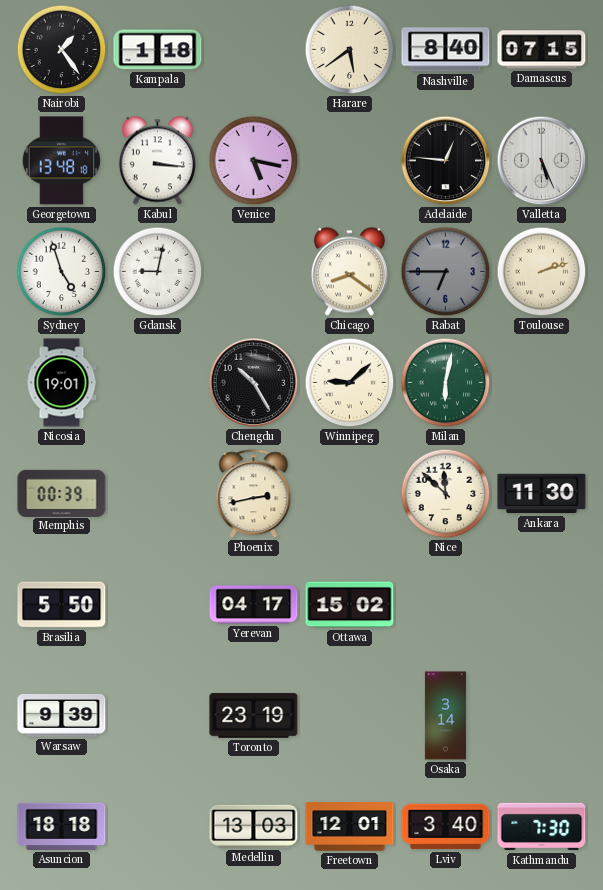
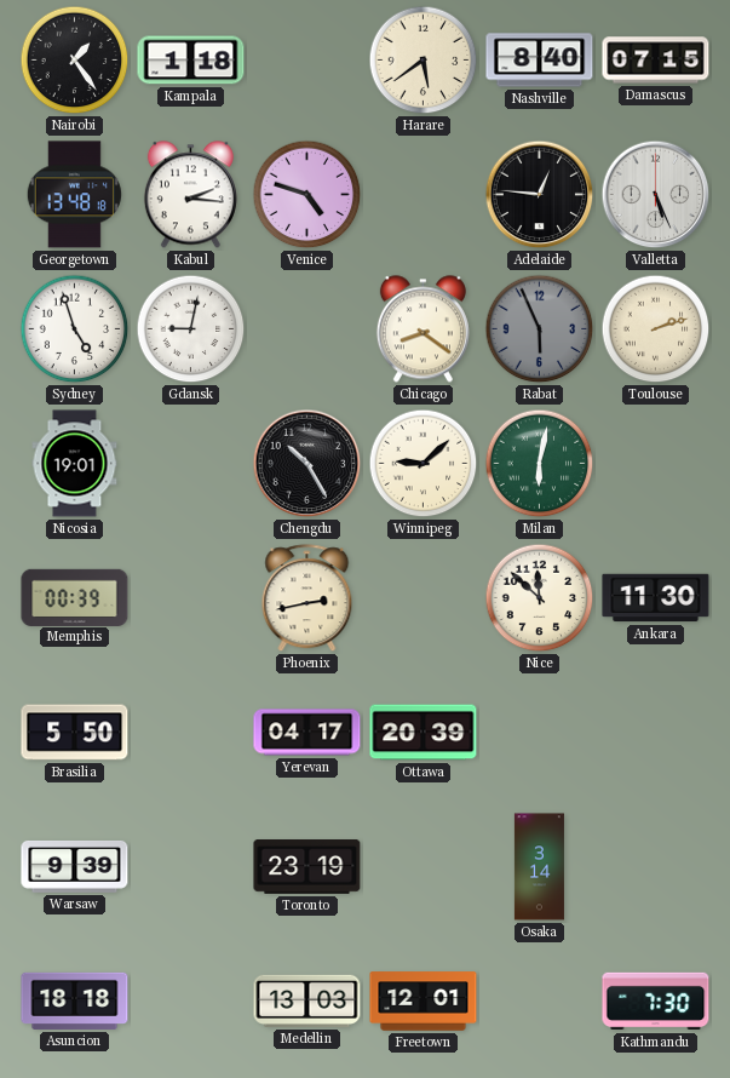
Kabul: 3:16 -> 2:16
Venice: 5:17 -> 4:48
Rabat: 6:45 -> 5:56
Ottawa: 15:02 -> 20:39
Lviv: 3:40 -> none
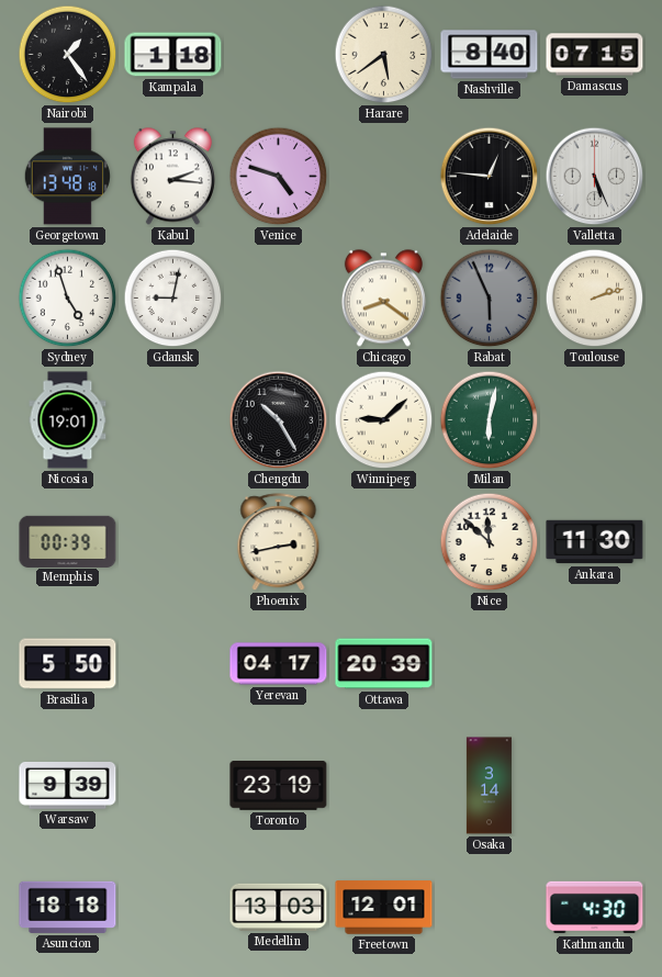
Kathmandu: 7:30 -> 4:30
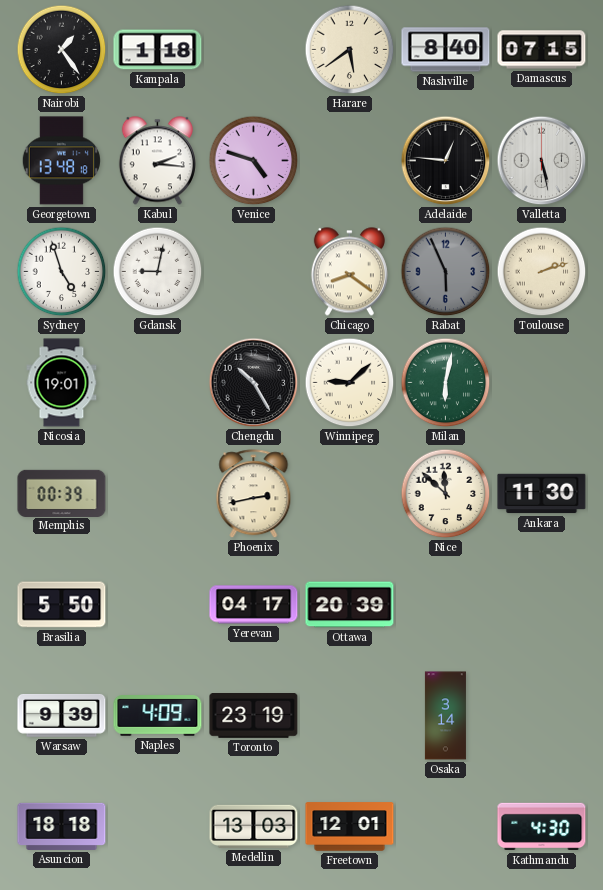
Valletta: 5:26 -> 5:28
Naples: none -> 4:09
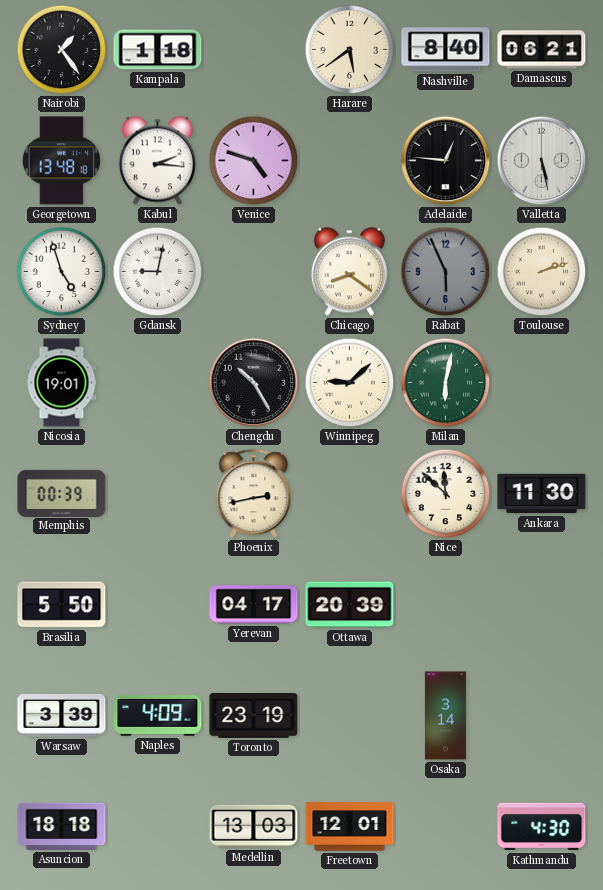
Damascus: 07:15 -> 06:21
Warsaw: 9:39 -> 3:39
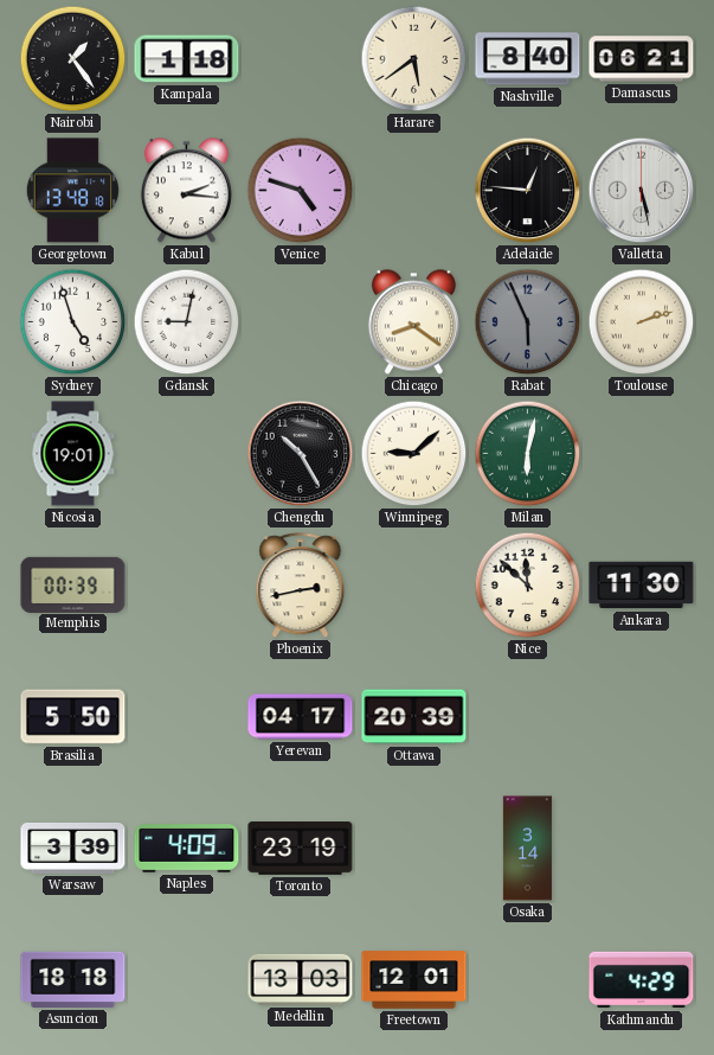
Kathmandu: 4:30 -> 4:29
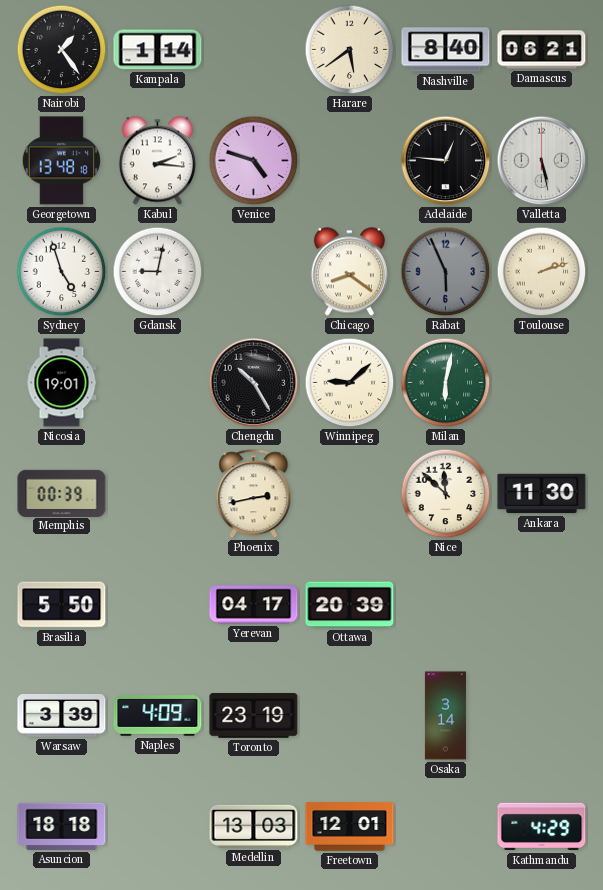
Kampala: 1:18 -> 1:14
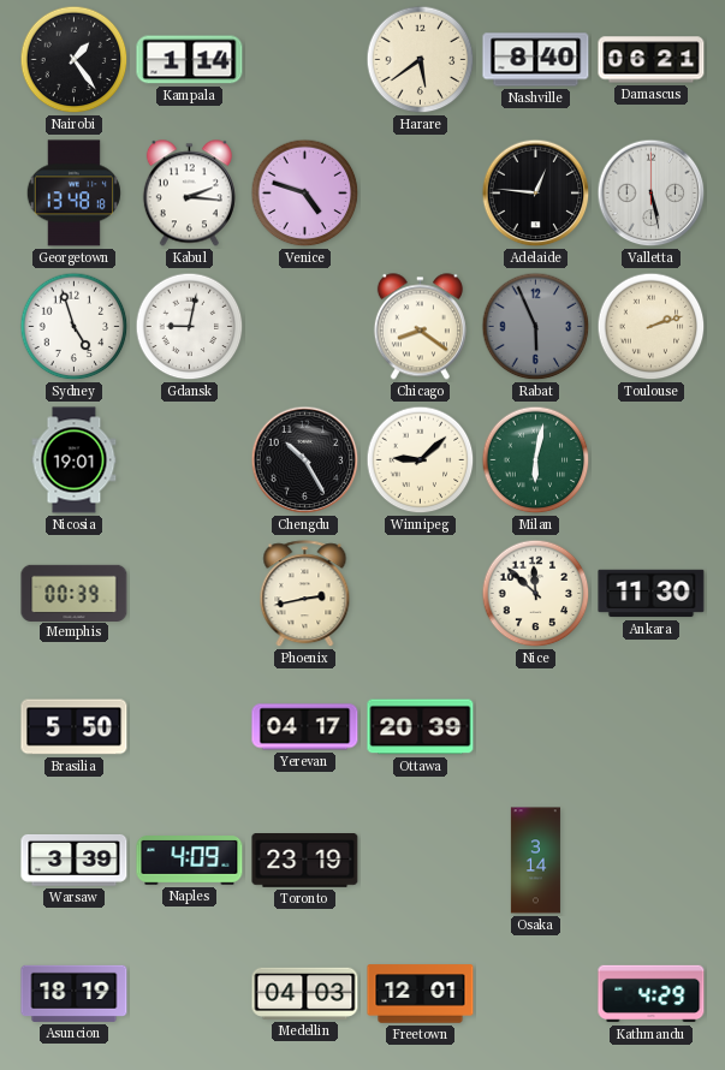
Asuncion: 18:18 -> 18:19
Medellin: 13:03 -> 04:03
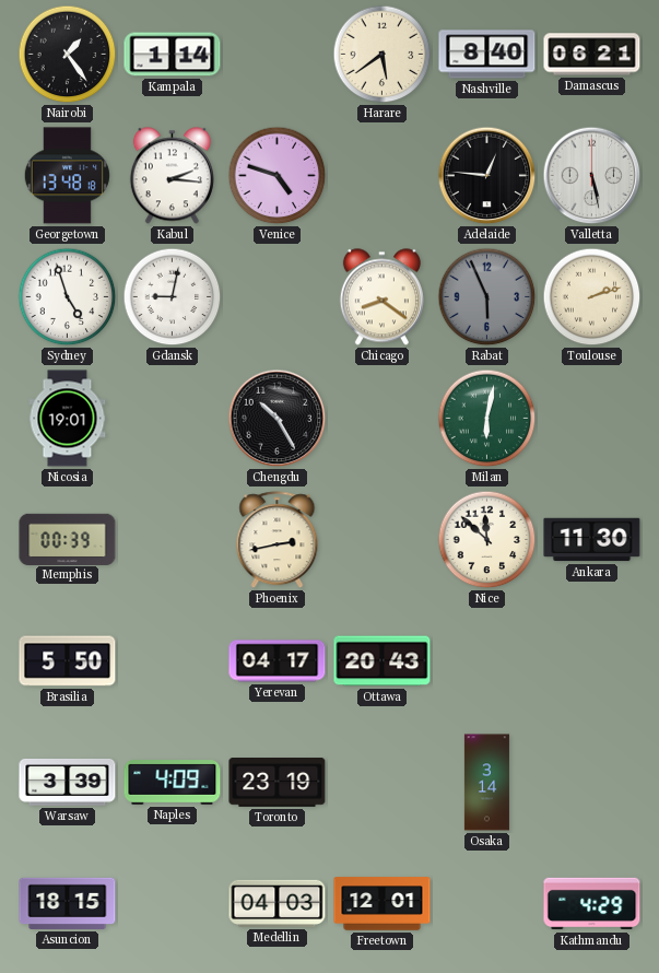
Winnipeg: 9:08 -> none
Ottawa: 20:39 -> 20:43
Asuncion: 18:19 -> 18:15
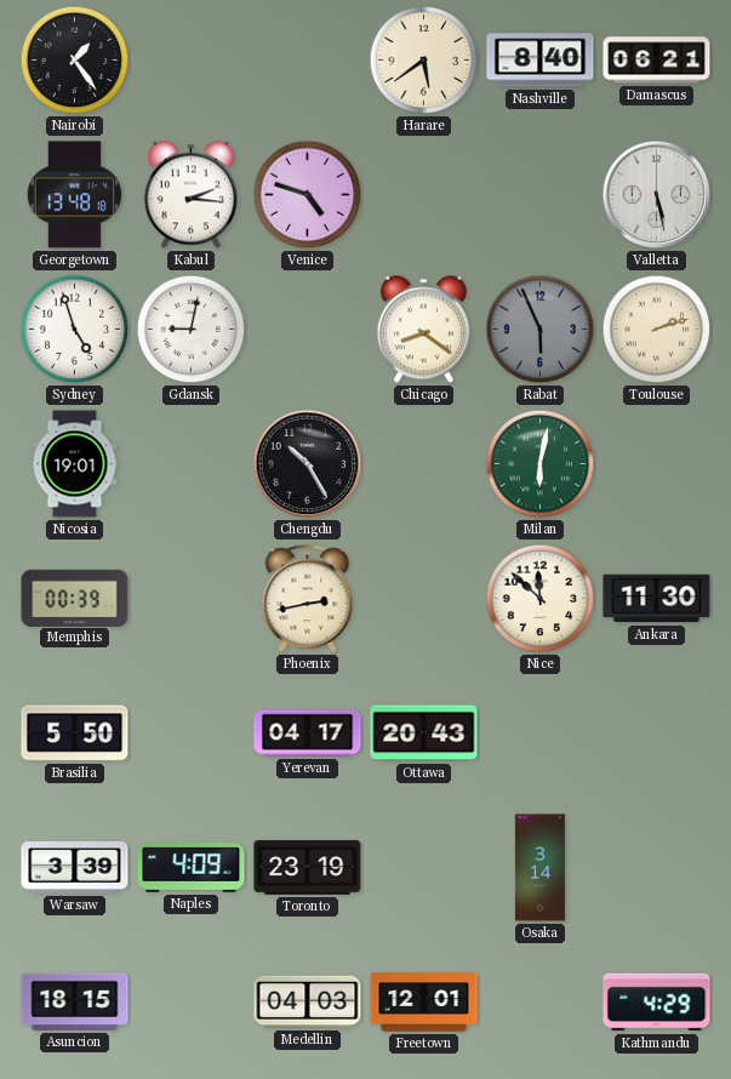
Kampala: 1:14 -> none
Adelaide: 12:46 -> none
